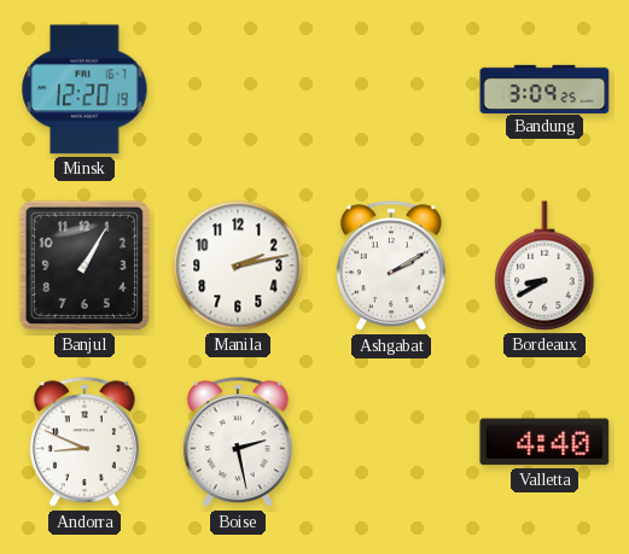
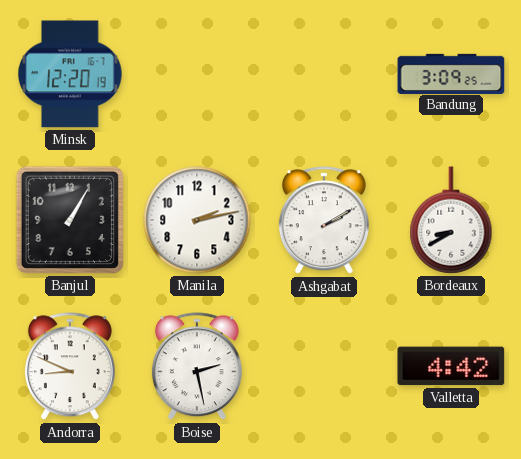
Valletta: 4:40 -> 4:42
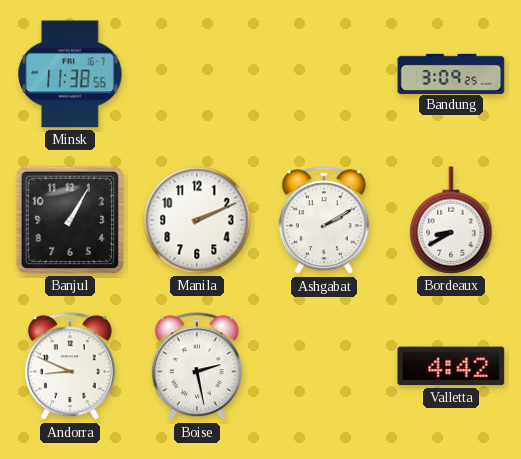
Minsk: 12:20 -> 11:38
Manila: 2:13 -> 2:11
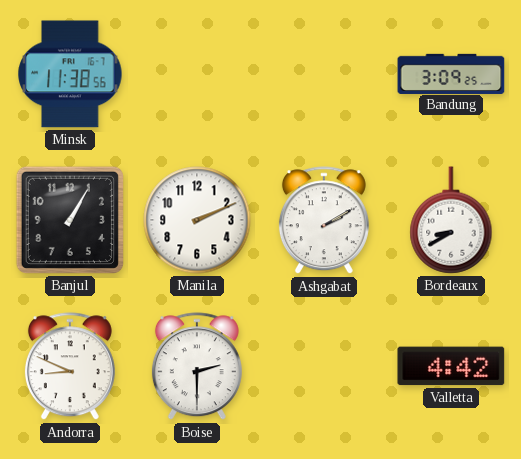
Boise: 2:28 -> 2:30
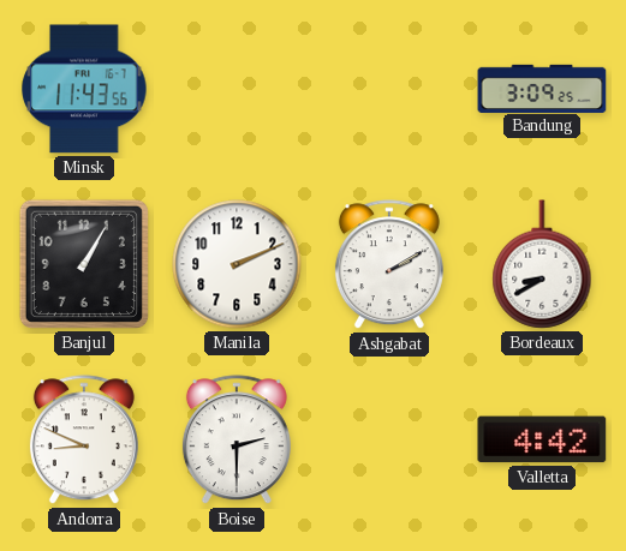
Minsk: 11:38 -> 11:43
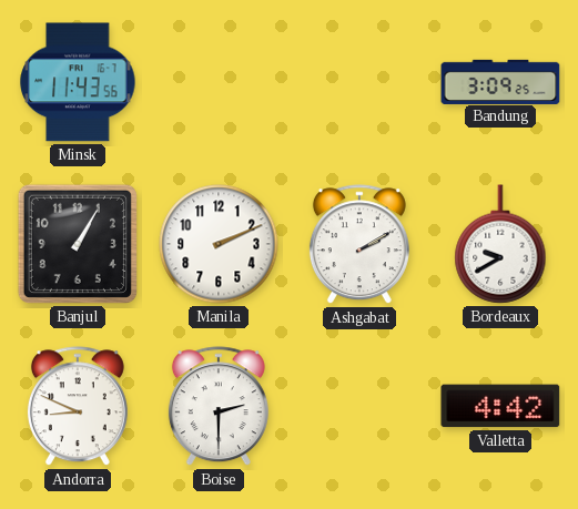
Bordeaux: 8:40 -> 9:40
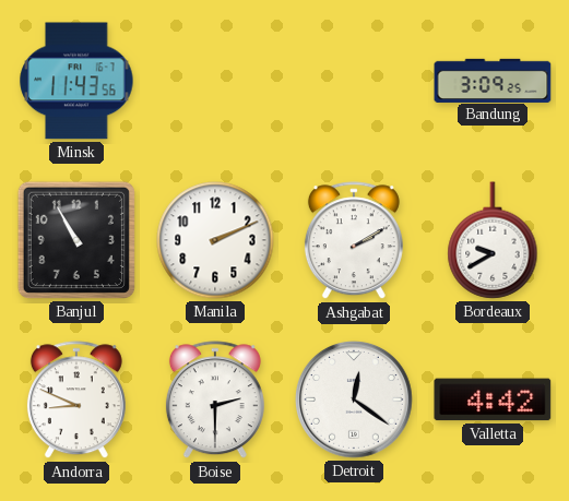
Banjul: 1:05 -> 10:55
Detroit: none -> 12:21
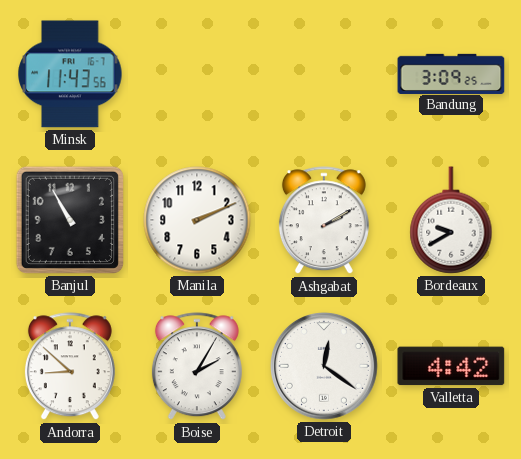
Andorra: 8:49 -> 8:52
Boise: 2:30 -> 2:05
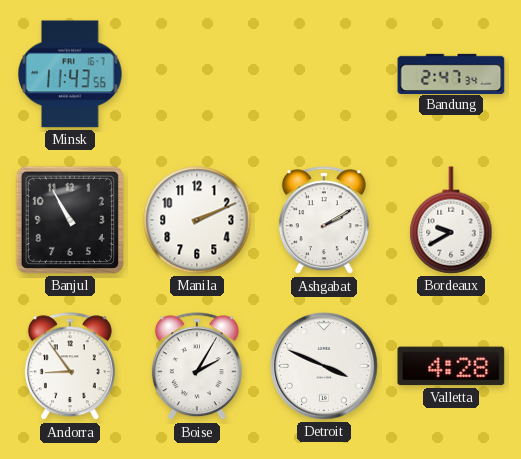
Bandung: 3:09 -> 2:47
Andorra: 8:52 -> 8:54
Detroit: 12:21 -> 3:49
Valletta: 4:42 -> 4:28
